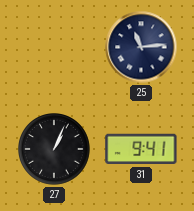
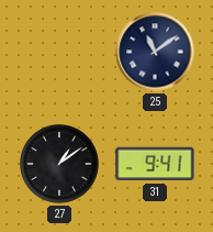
25: 11:14 -> 11:09
27: 1:04 -> 1:09
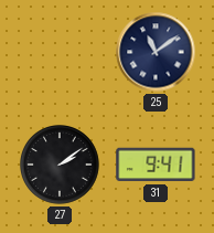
27: 1:09 -> 2:09
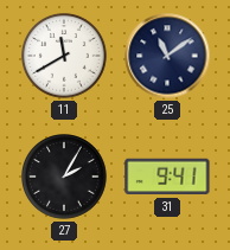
11: none -> 11:40
27: 2:09 -> 2:05
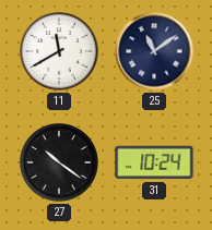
27: 2:05 -> 10:21
31: 9:41 -> 10:24
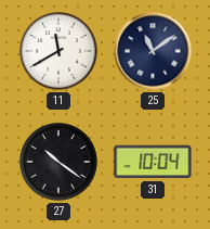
31: 10:24 -> 10:04
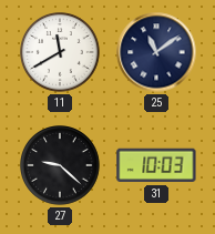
27: 10:21 -> 9:22
31: 10:04 -> 10:03
